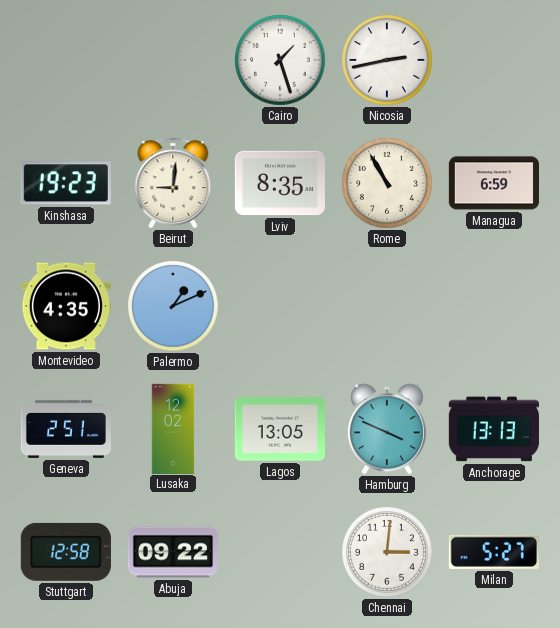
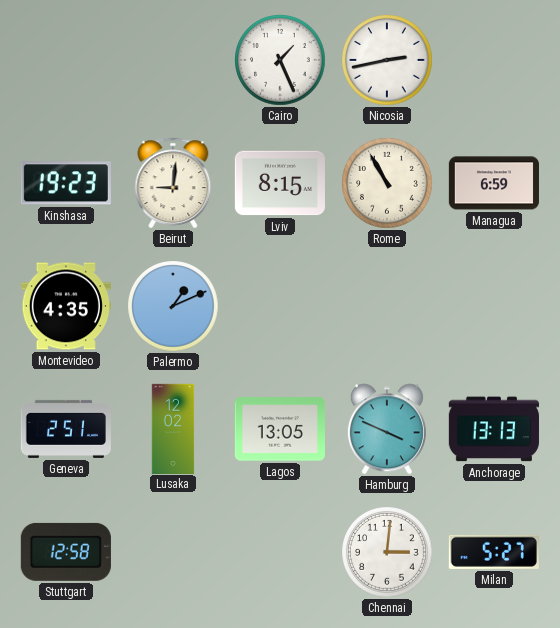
Cairo: 1:27 -> 1:26
Lviv: 8:35 -> 8:15
Abuja: 09:22 -> none
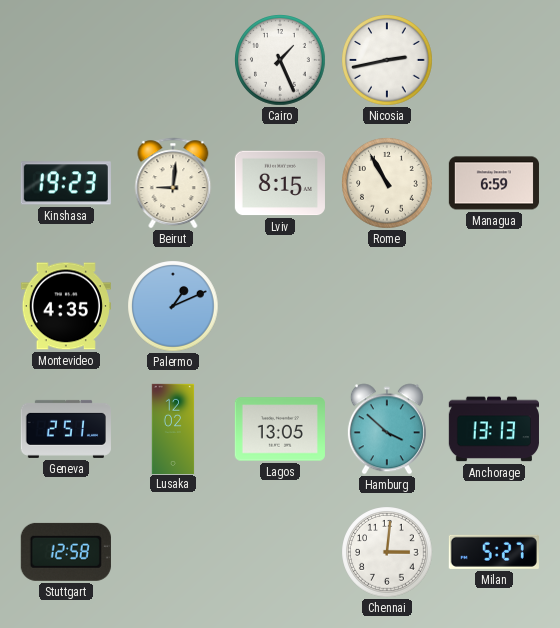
Hamburg: 3:49 -> 3:52
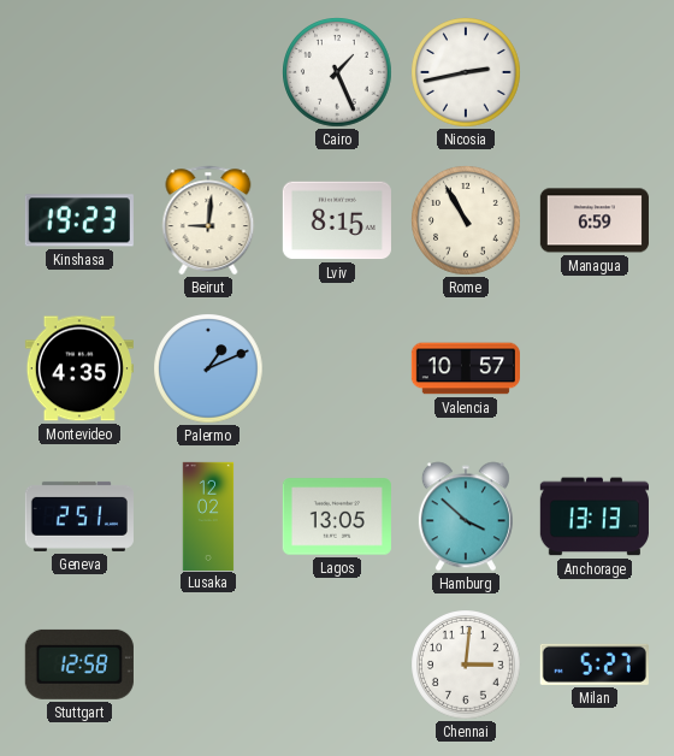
Valencia: none -> 10:57
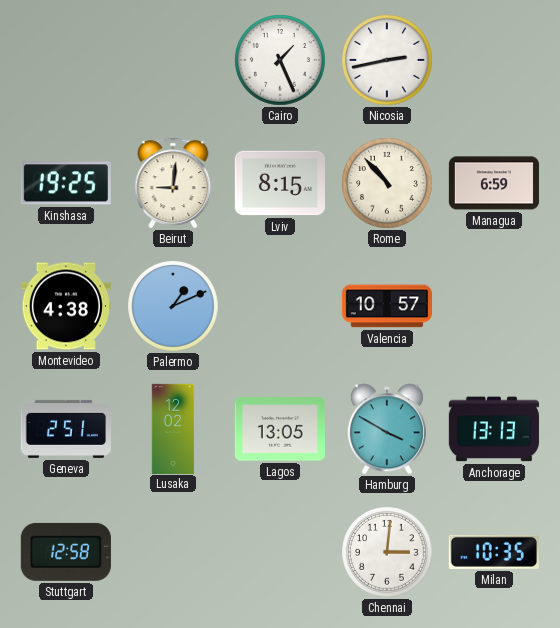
Kinshasa: 19:23 -> 19:25
Rome: 10:55 -> 10:53
Montevideo: 4:35 -> 4:38
Hamburg: 3:52 -> 3:50
Milan: 5:27 -> 10:35
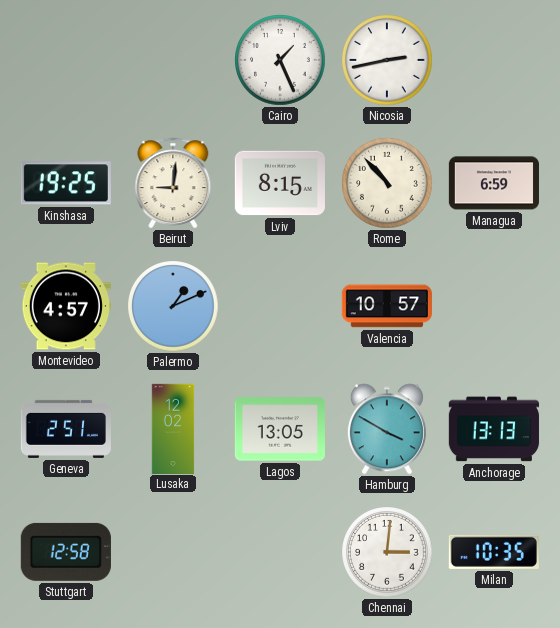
Montevideo: 4:38 -> 4:57
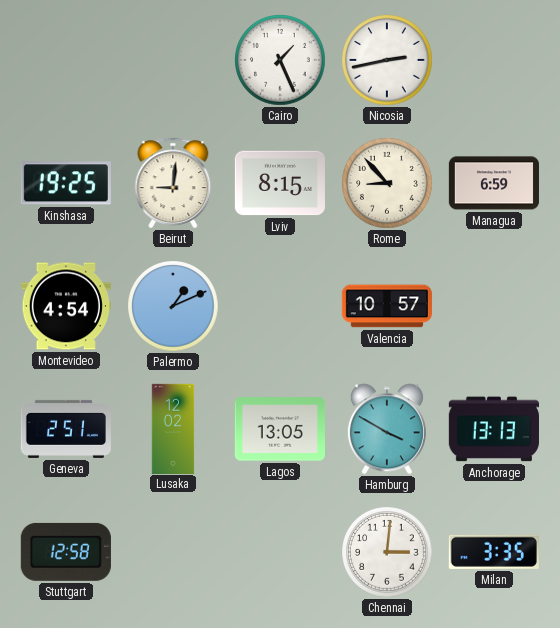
Rome: 10:53 -> 8:53
Montevideo: 4:57 -> 4:54
Milan: 10:35 -> 3:35
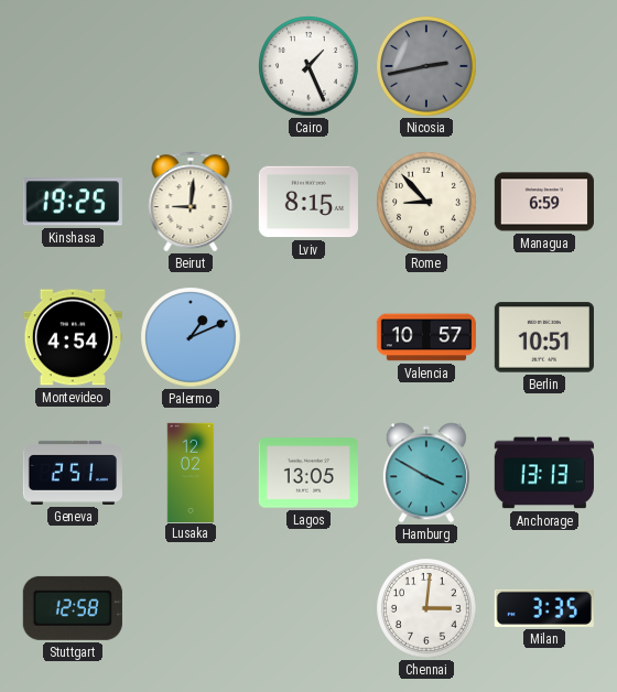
Nicosia dial: white -> grey
Berlin: none -> 10:51
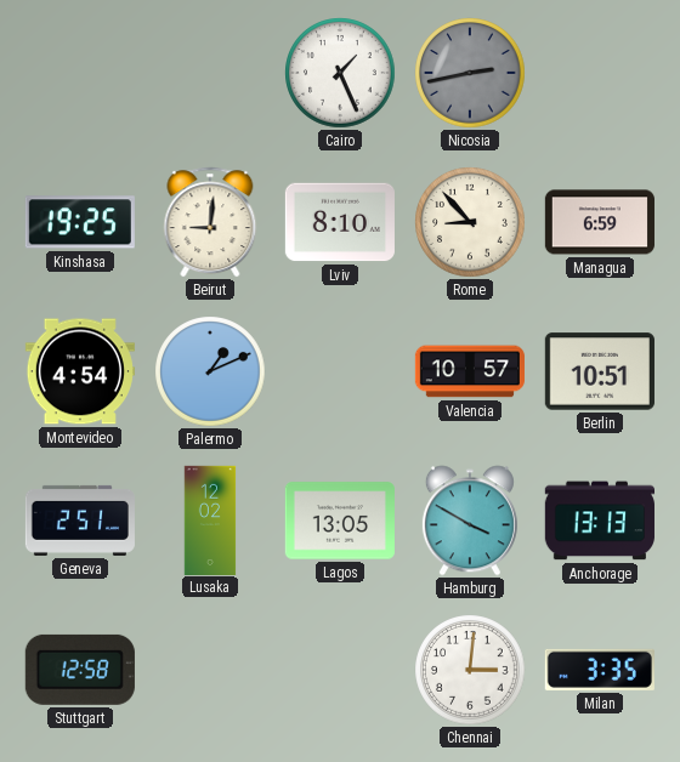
Lviv: 8:15 -> 8:10
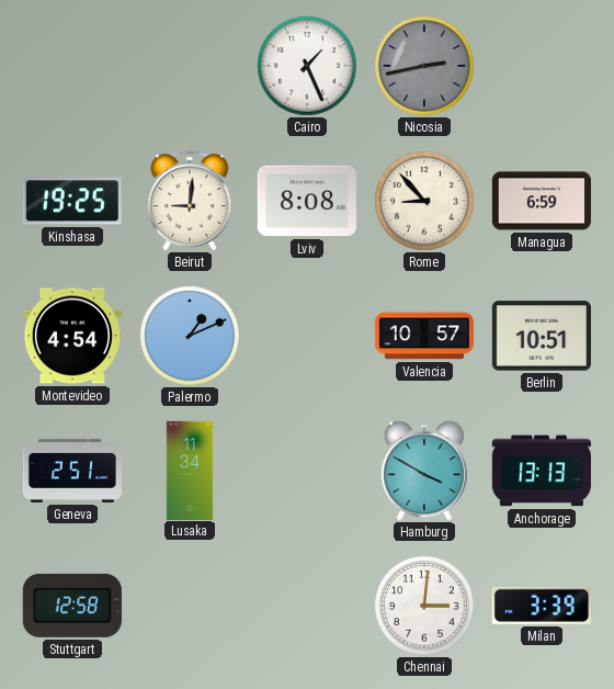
Lviv: 8:10 -> 8:08
Lusaka: 12:02 -> 11:34
Lagos: 13:05 -> none
Milan: 3:35 -> 3:39
